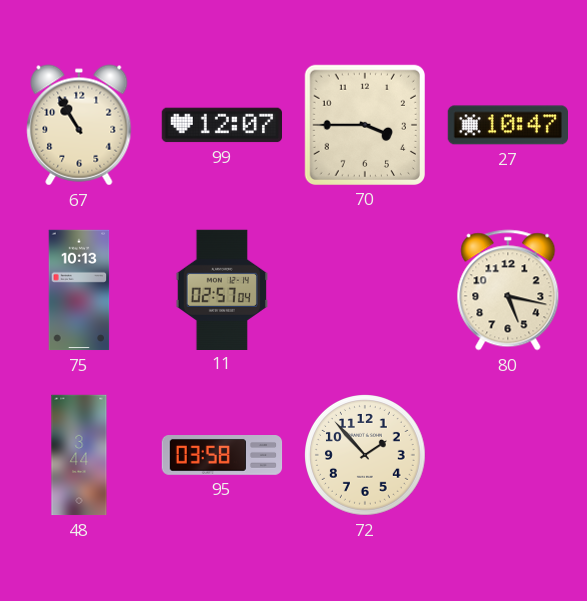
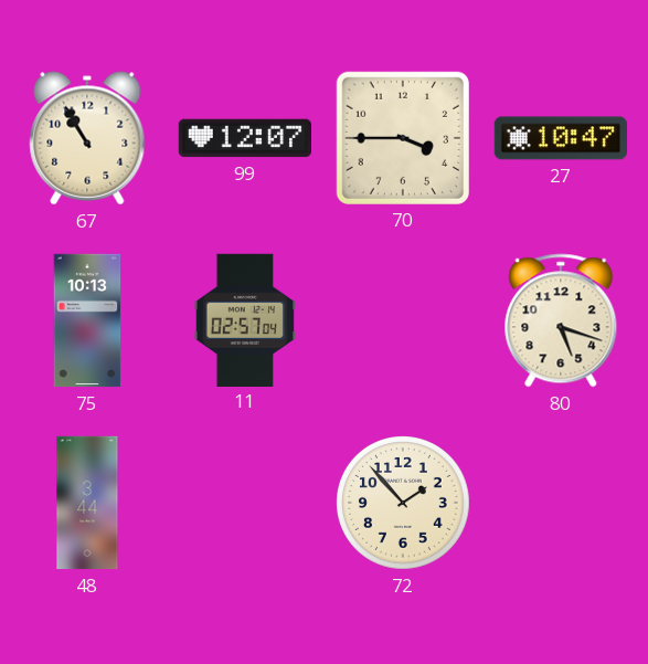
80: 5:17 -> 5:18
95: 03:58 -> none
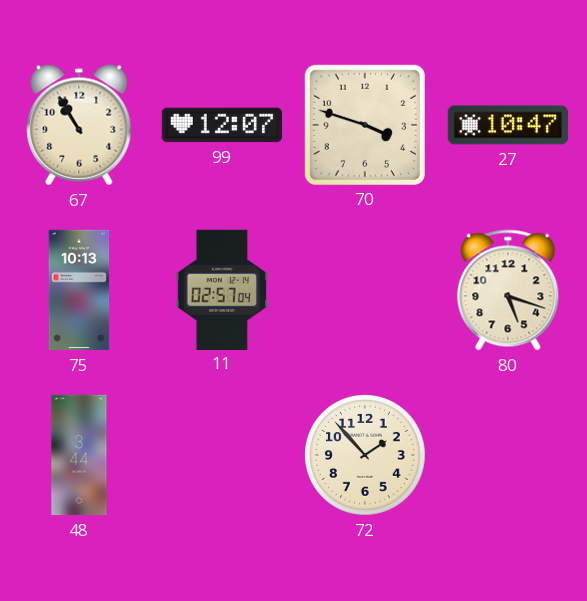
70: 3:45 -> 3:48
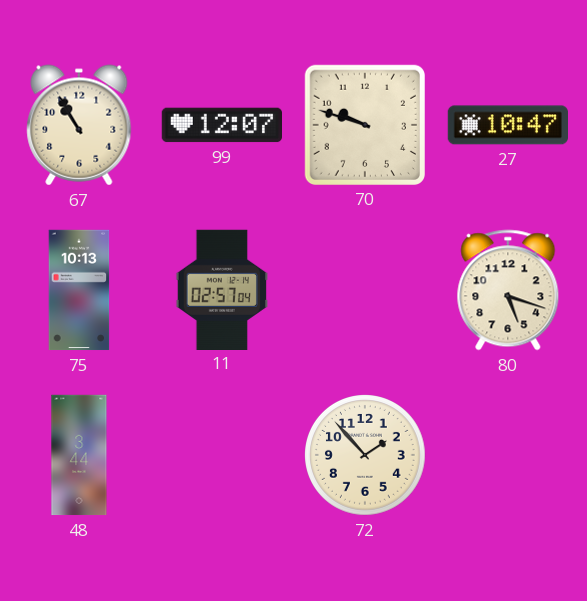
70: 3:48 -> 9:48
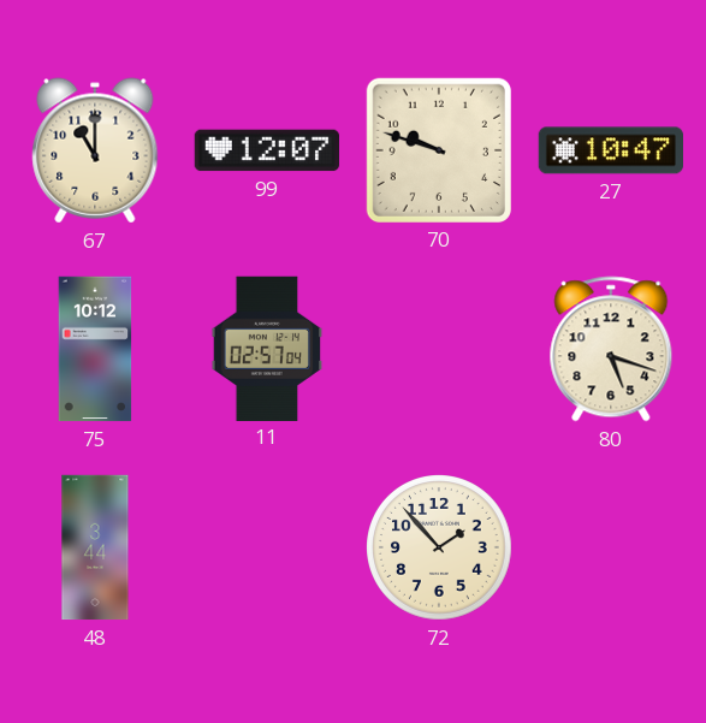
67: 10:55 -> 11:00
75: 10:13 -> 10:12
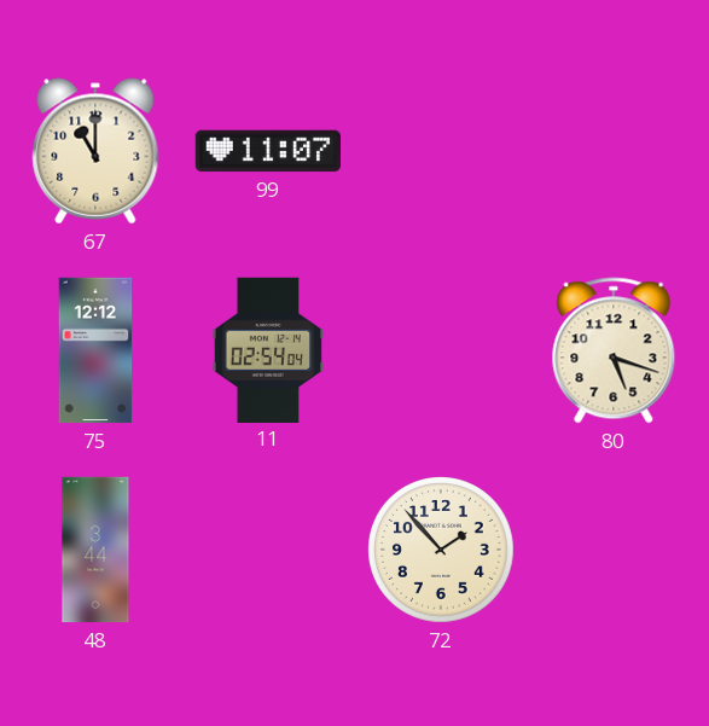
99: 12:07 -> 11:07
70: 9:48 -> none
27: 10:47 -> none
75: 10:12 -> 12:12
11: 02:57 -> 02:54
